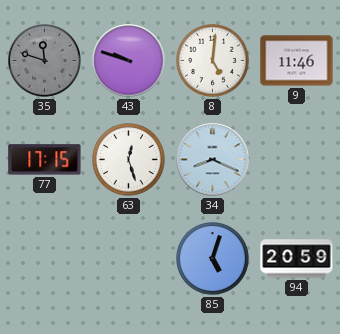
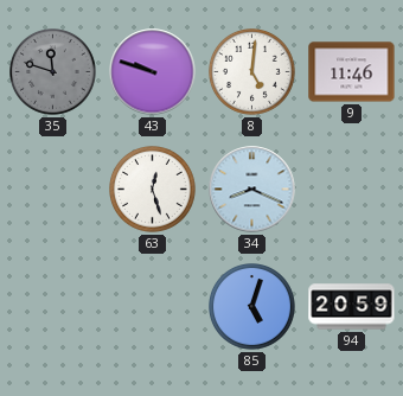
77: 17:15 -> none
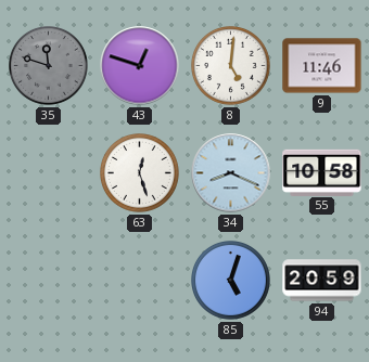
43: 9:48 -> 12:48
55: none -> 10:58
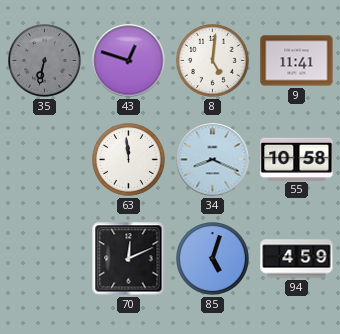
35: 11:48 -> 6:32
9: 11:46 -> 11:41
63: 12:27 -> 11:59
70: none -> 12:11
94: 20:59 -> 4:59
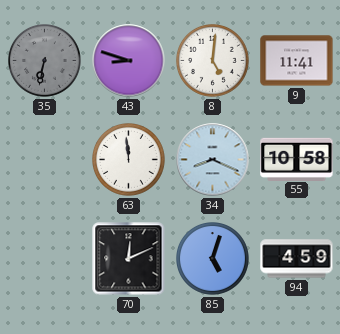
43: 12:48 -> 8:48
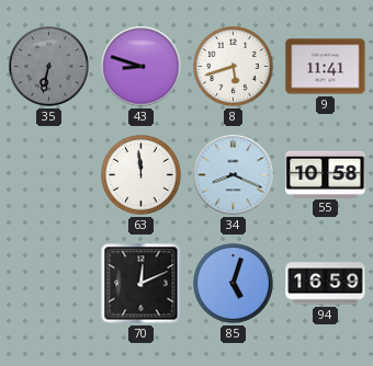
8: 5:01 -> 5:42
94: 4:59 -> 16:59
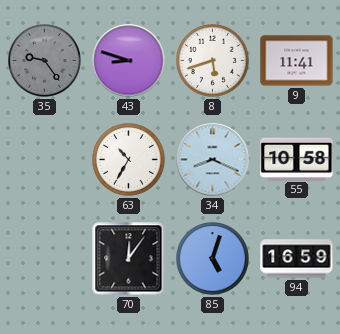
35: 6:32 -> 9:24
63: 11:59 -> 10:35
70: 12:11 -> 12:06
